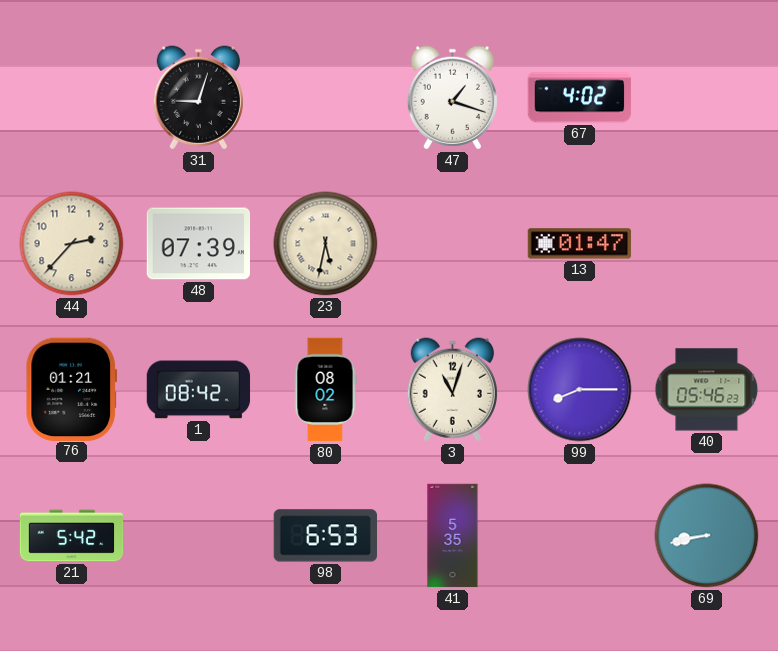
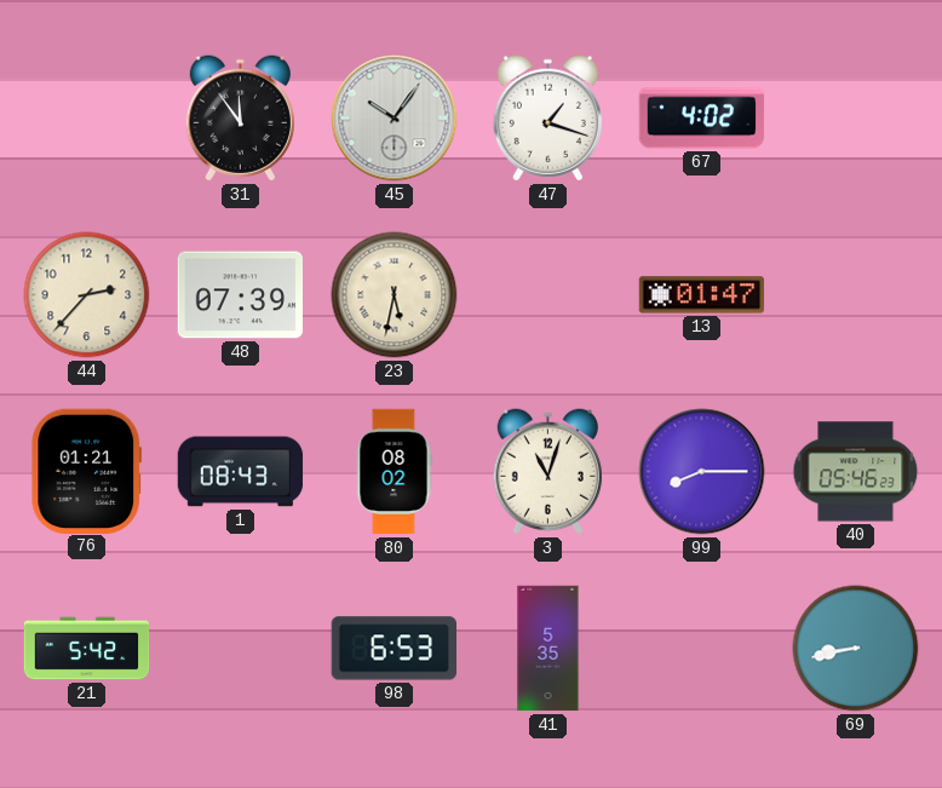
31: 9:03 -> 11:54
45: none -> 10:06
1: 08:42 -> 08:43
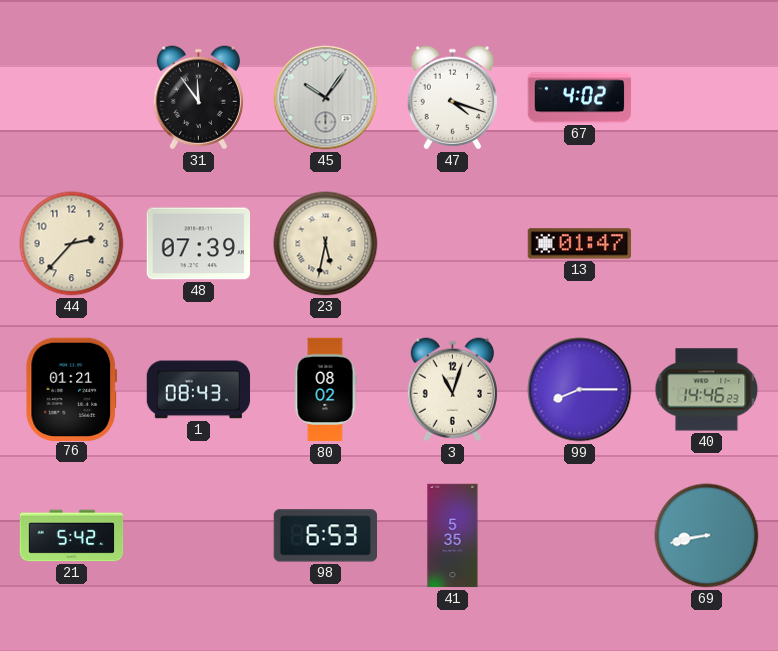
47: 1:18 -> 4:18
40: 05:46 -> 14:46
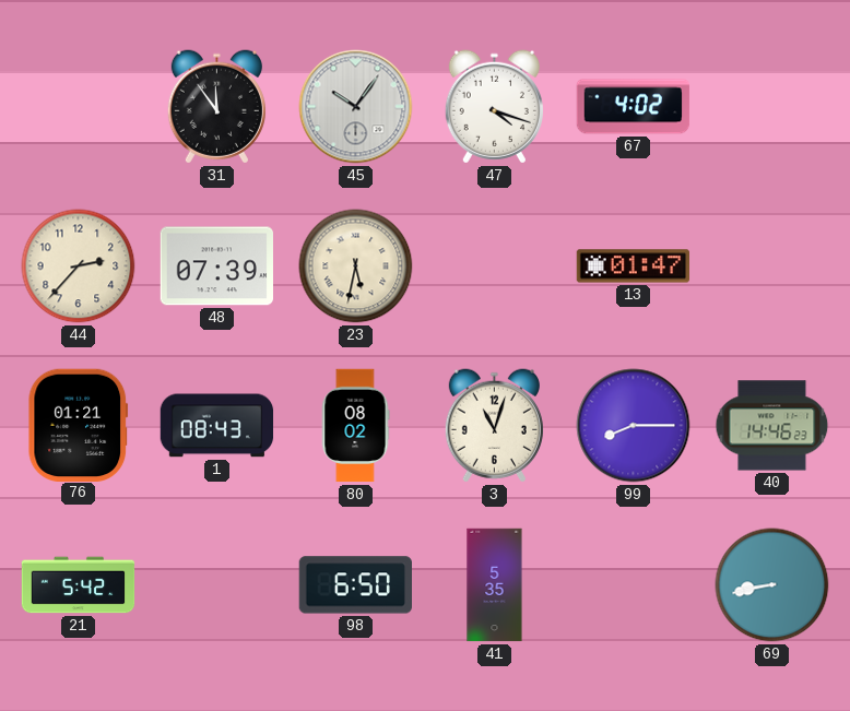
98: 6:53 -> 6:50
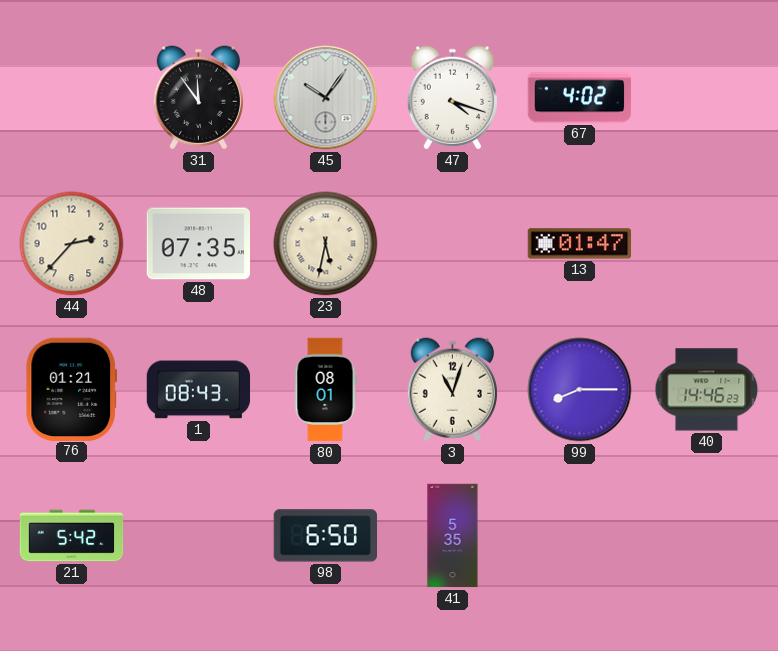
48: 07:39 -> 07:35
80: 08:02 -> 08:01
69: 8:43 -> none
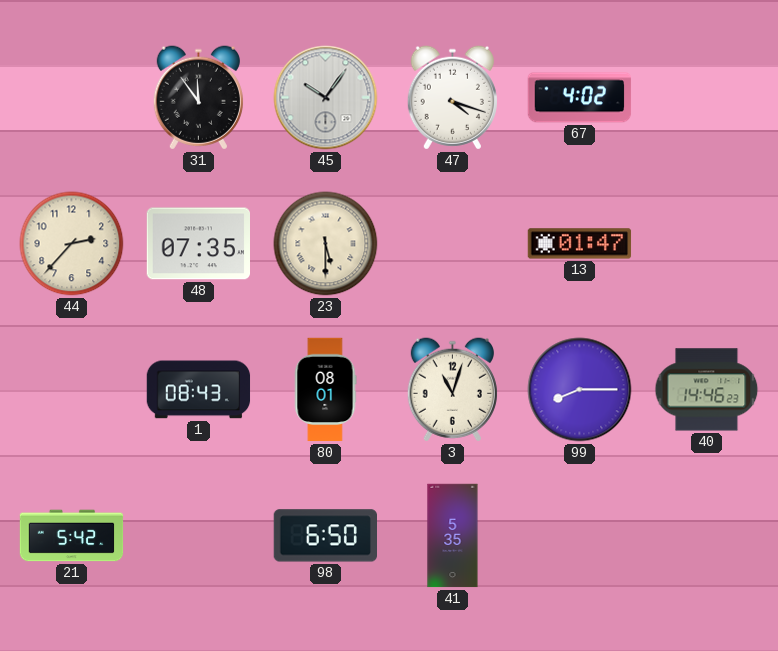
23: 5:32 -> 5:30
76: 01:21 -> none
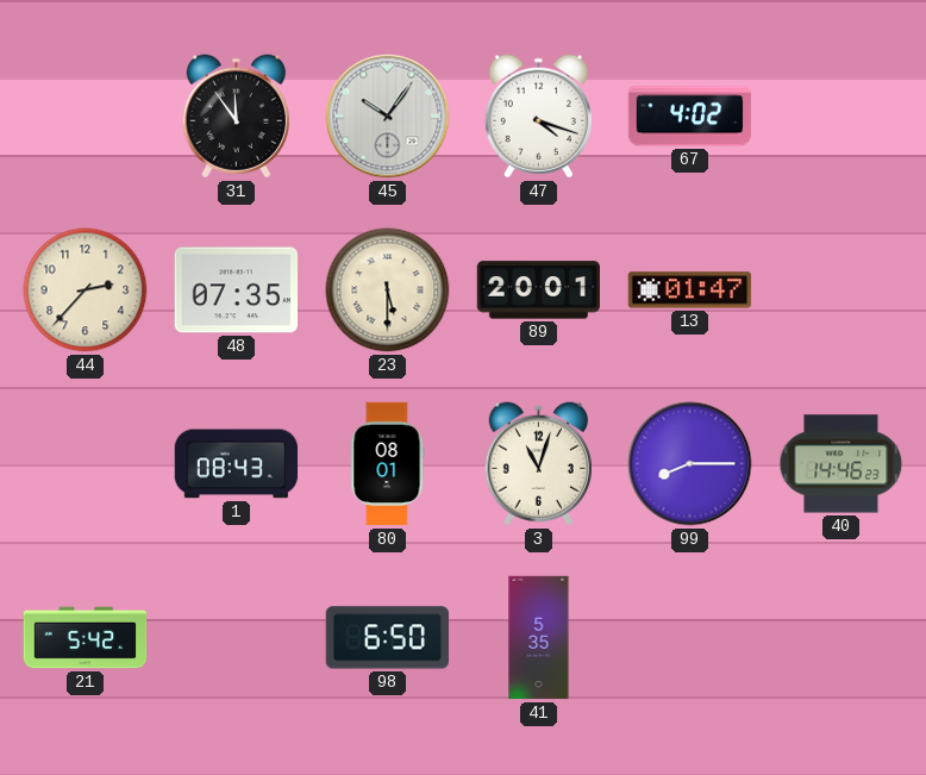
89: none -> 20:01
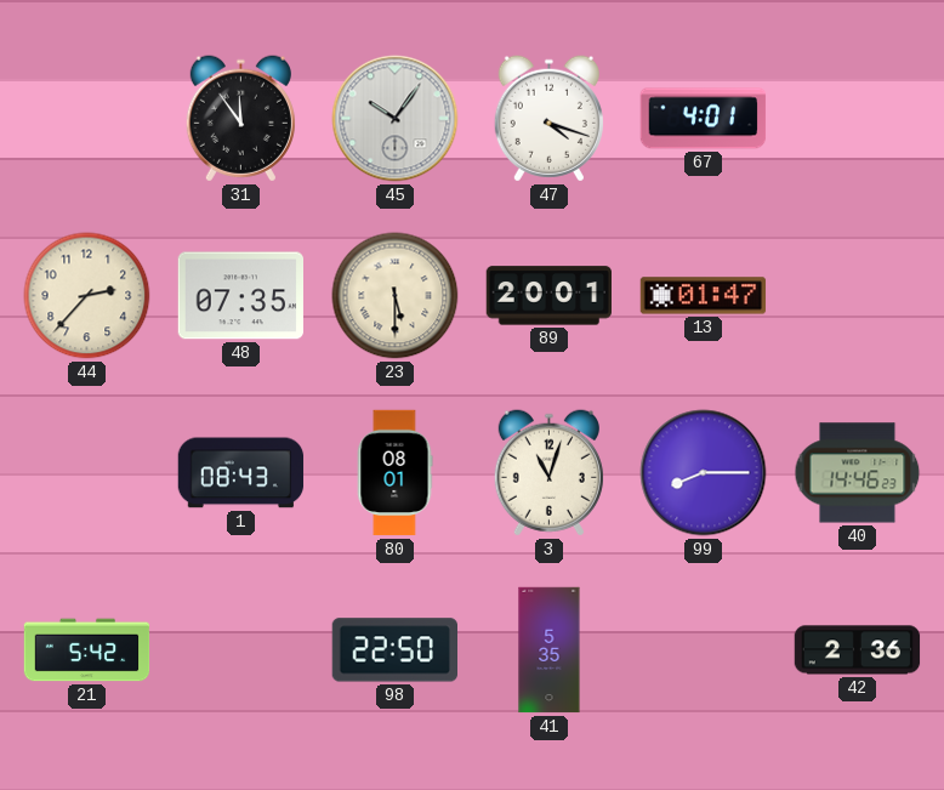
67: 4:02 -> 4:01
98: 6:50 -> 22:50
42: none -> 2:36
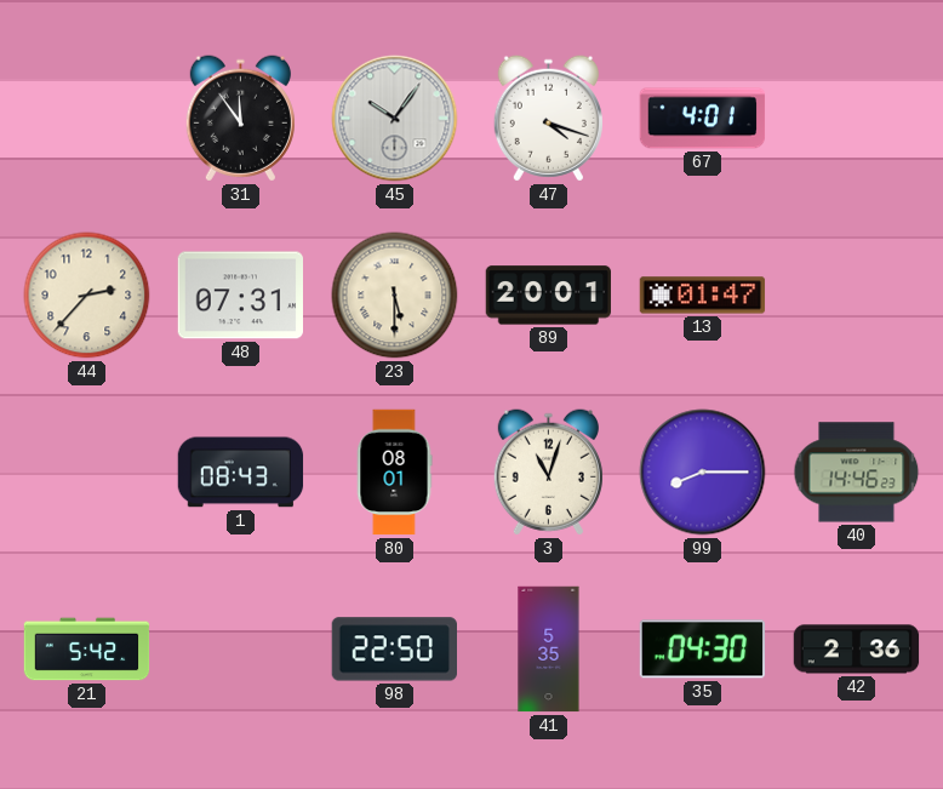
48: 07:35 -> 07:31
35: none -> 04:30
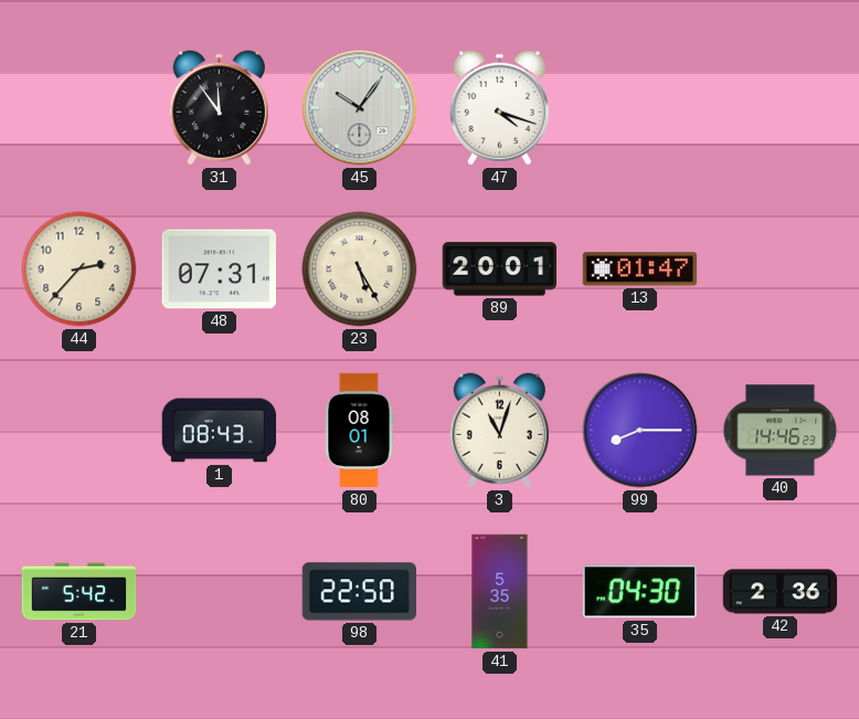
67: 4:01 -> none
23: 5:30 -> 5:25
